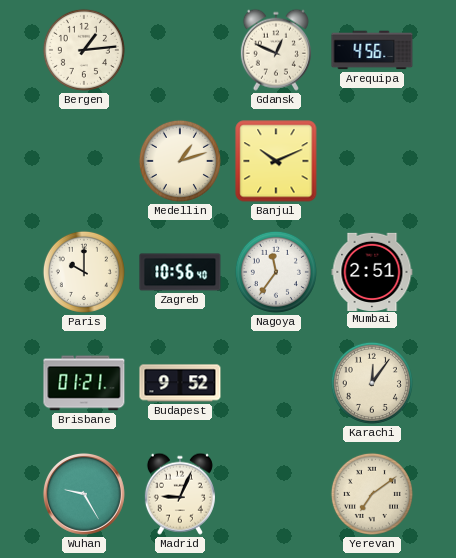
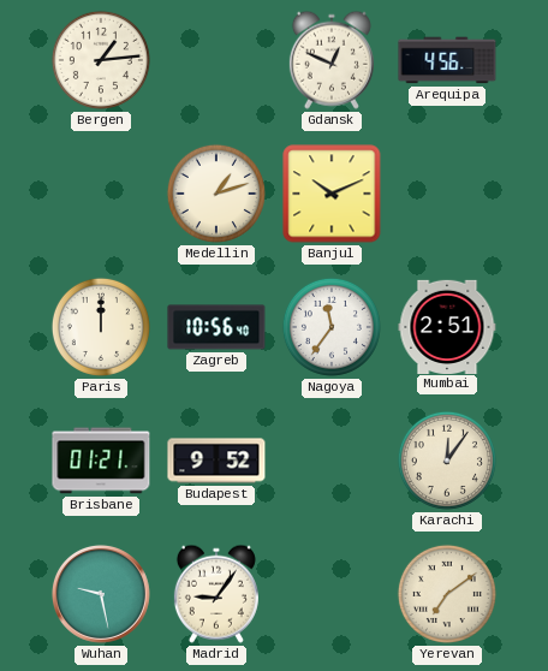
Paris: 10:00 -> 12:00
Wuhan: 9:25 -> 9:28
Madrid: 9:04 -> 9:06
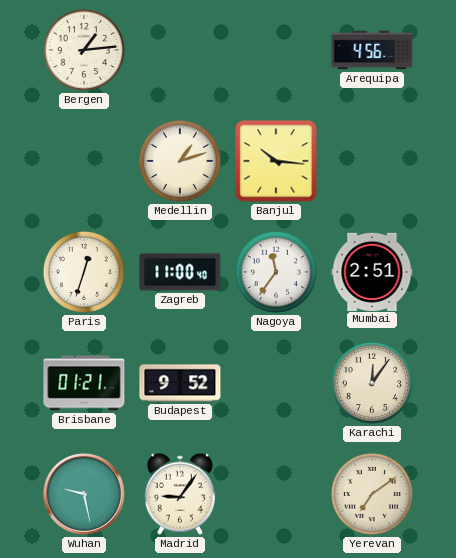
Gdansk: 12:49 -> none
Banjul: 10:11 -> 10:16
Paris: 12:00 -> 12:33
Zagreb: 10:56 -> 11:00
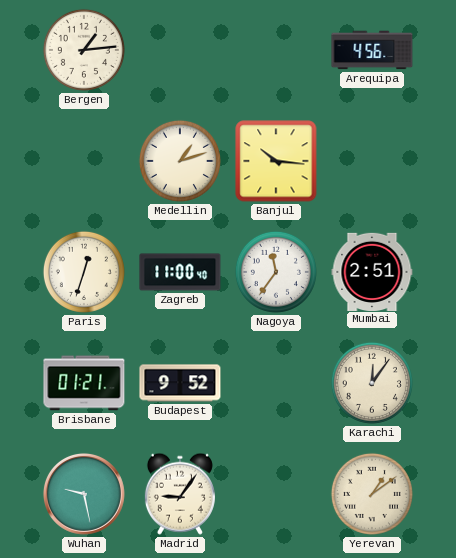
Yerevan: 7:09 -> 1:09
